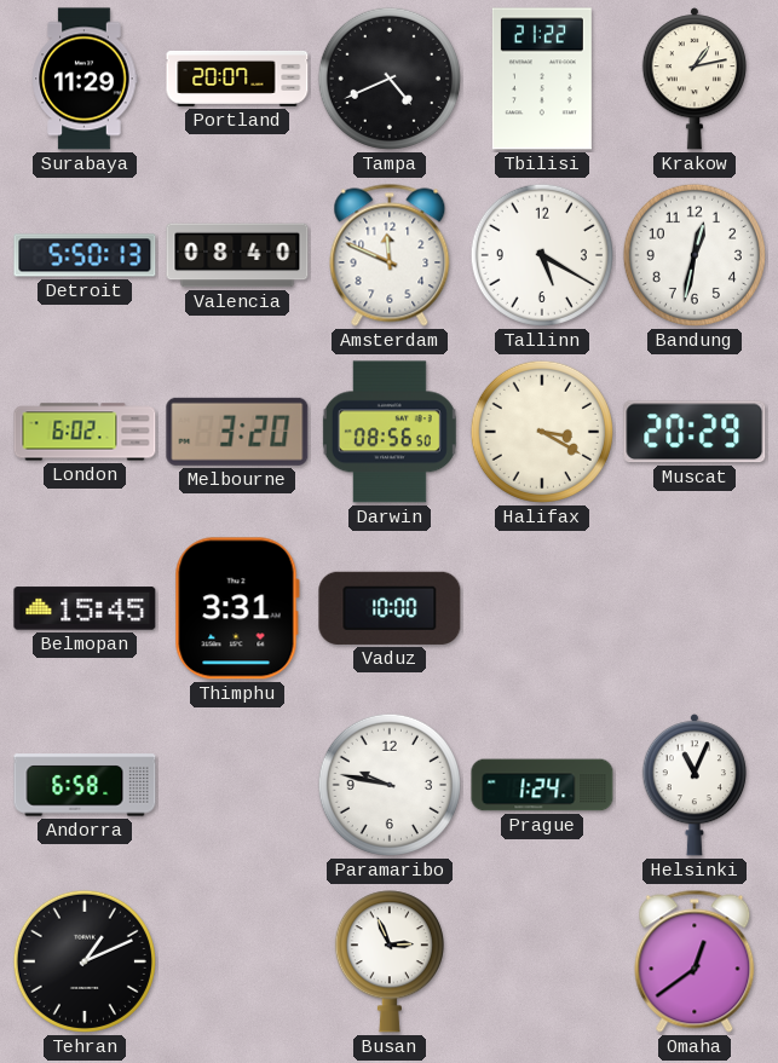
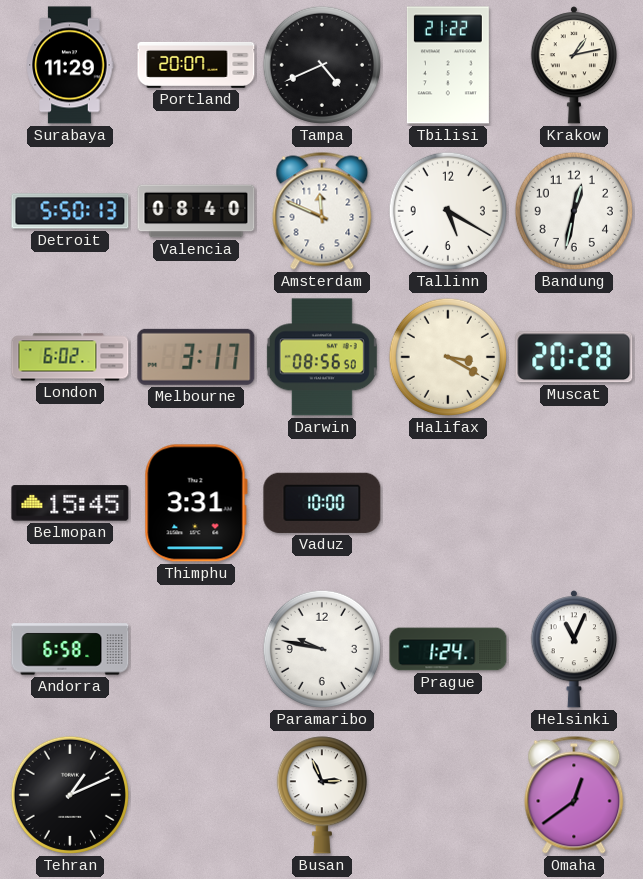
Melbourne: 3:20 -> 3:17
Muscat: 20:29 -> 20:28
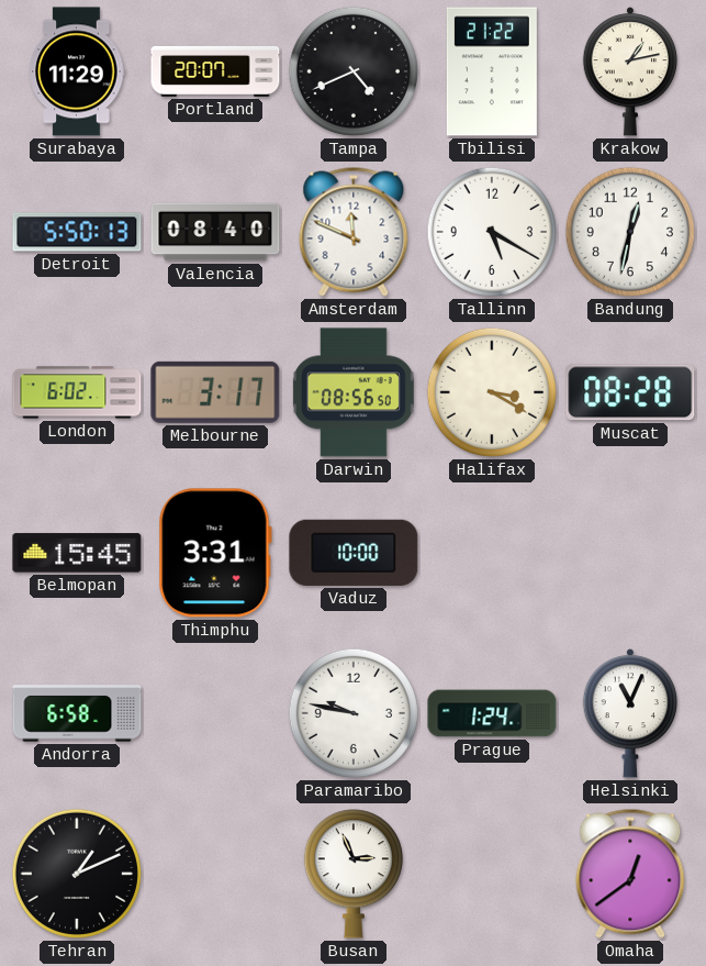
Muscat: 20:28 -> 08:28
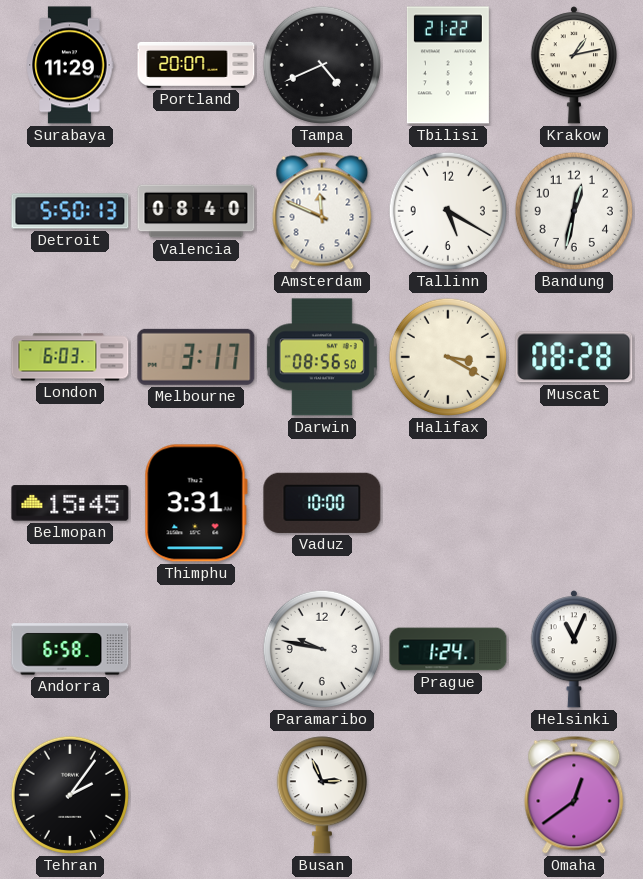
London: 6:02 -> 6:03
Tehran: 1:11 -> 2:06
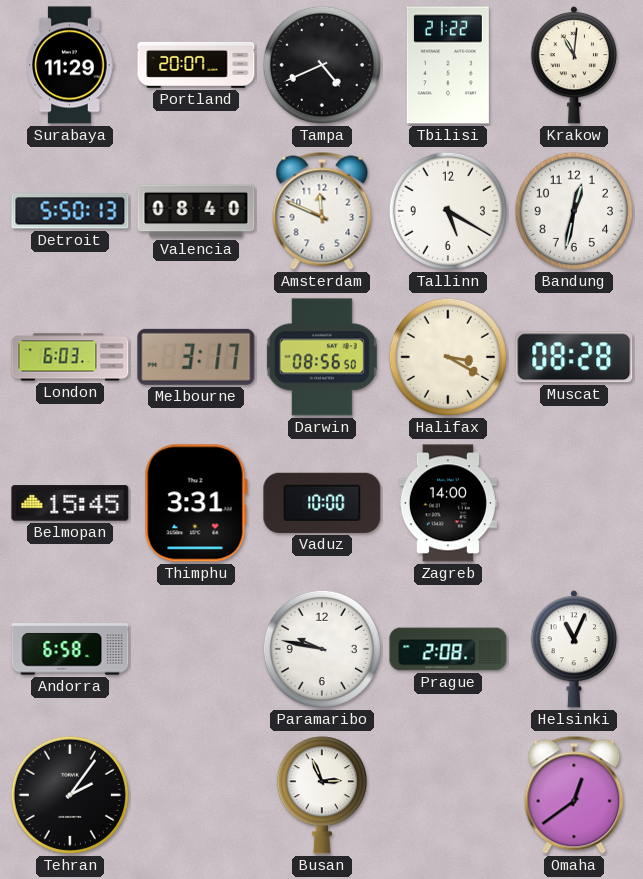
Krakow: 1:13 -> 11:01
Zagreb: none -> 14:00
Prague: 1:24 -> 2:08
